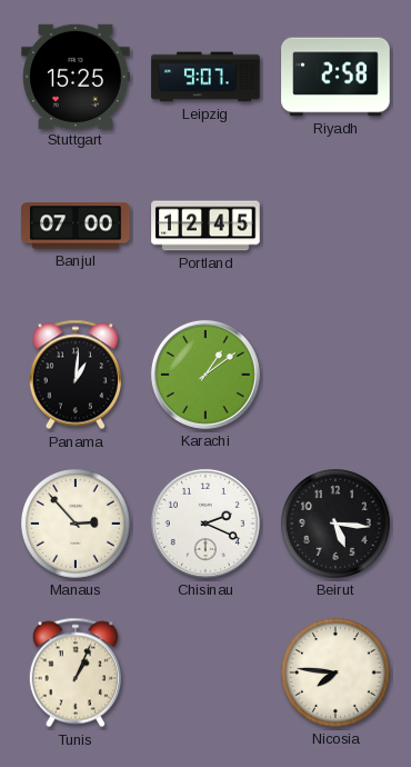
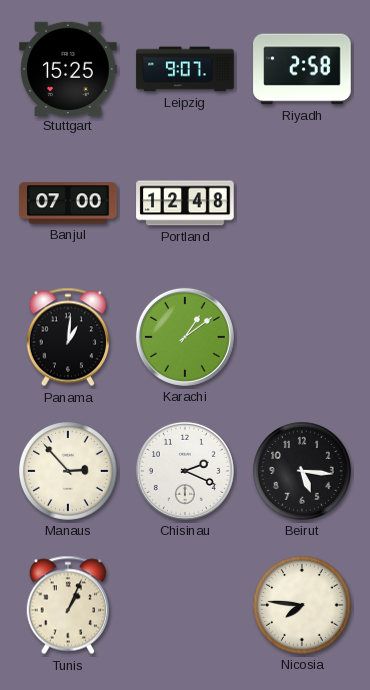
Portland: 12:45 -> 12:48
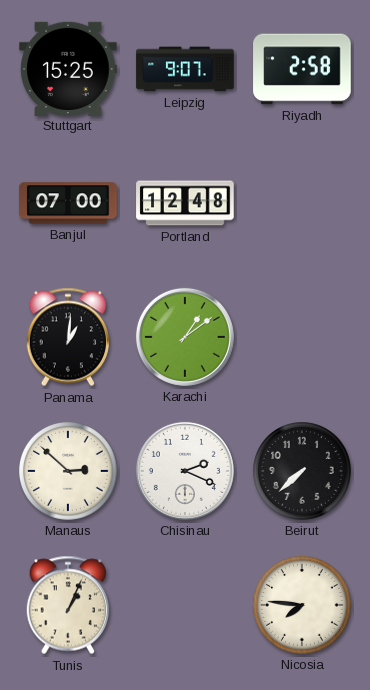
Manaus: 2:53 -> 2:52
Beirut: 5:16 -> 7:38
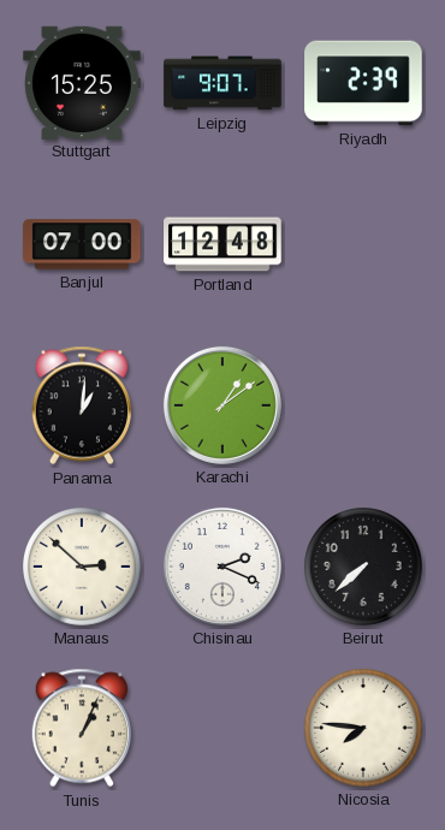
Riyadh: 2:58 -> 2:39
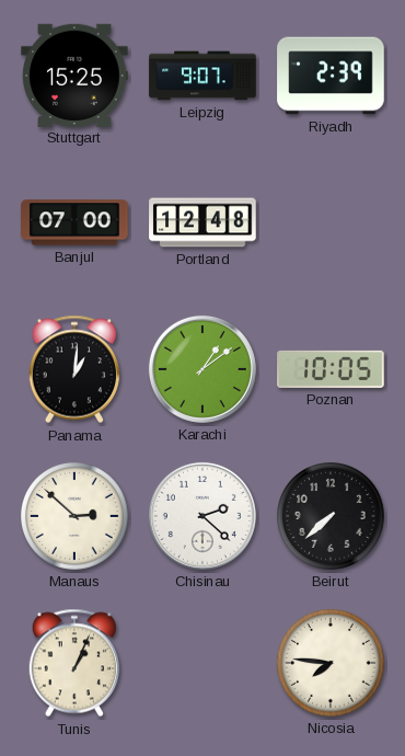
Poznan: none -> 10:05
Chisinau: 2:19 -> 2:22
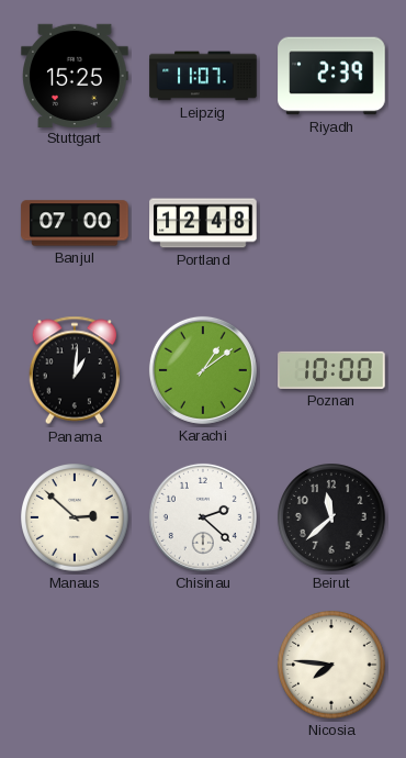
Leipzig: 9:07 -> 11:07
Poznan: 10:05 -> 10:00
Beirut: 7:38 -> 11:38
Tunis: 1:04 -> none
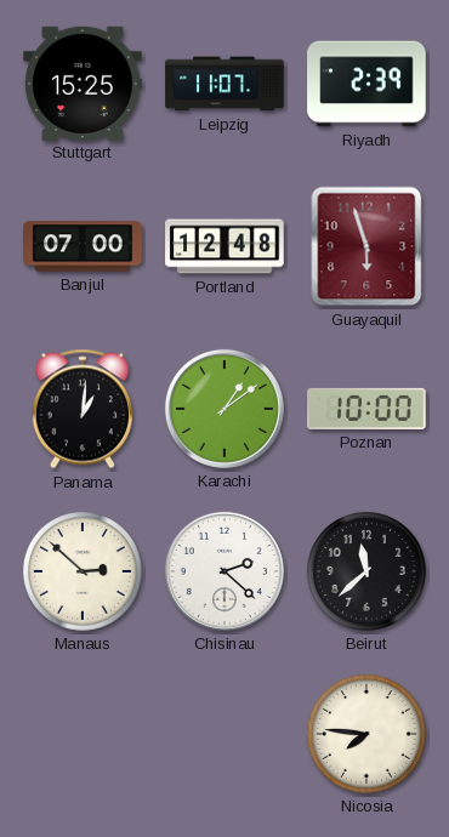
Guayaquil: none -> 5:57
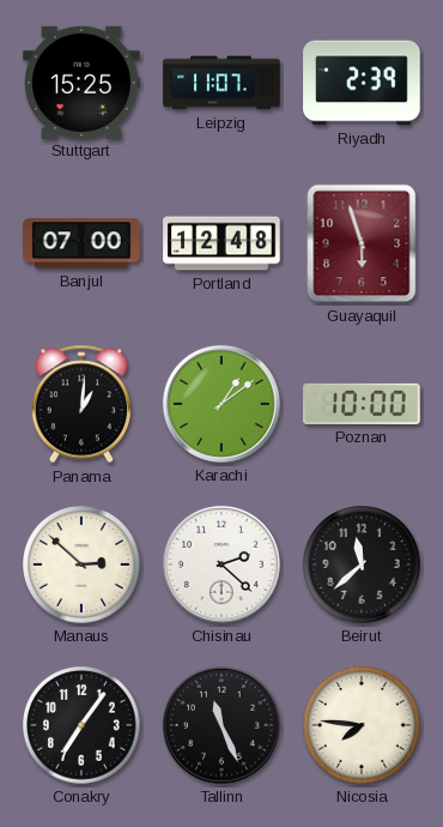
Conakry: none -> 7:06
Tallinn: none -> 11:26
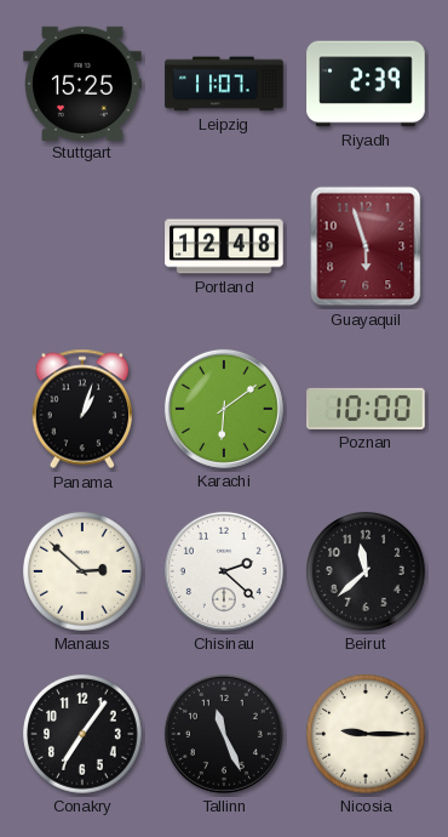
Banjul: 07:00 -> none
Panama: 1:01 -> 1:03
Karachi: 1:09 -> 6:09
Nicosia: 7:46 -> 9:15
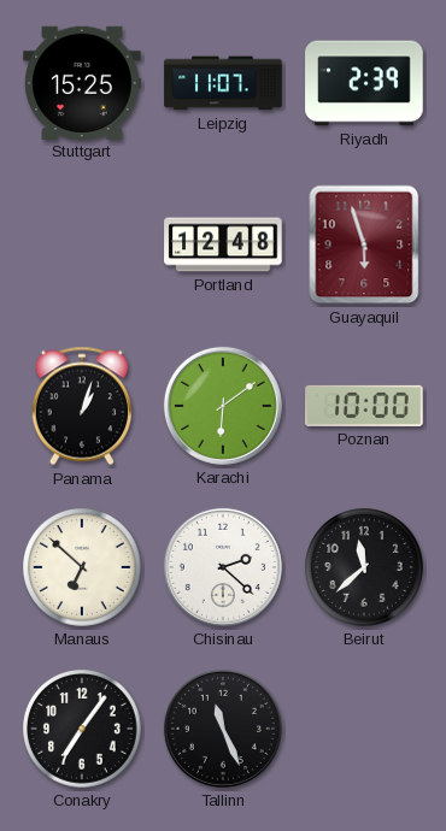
Manaus: 2:52 -> 6:52
Nicosia: 9:15 -> none
